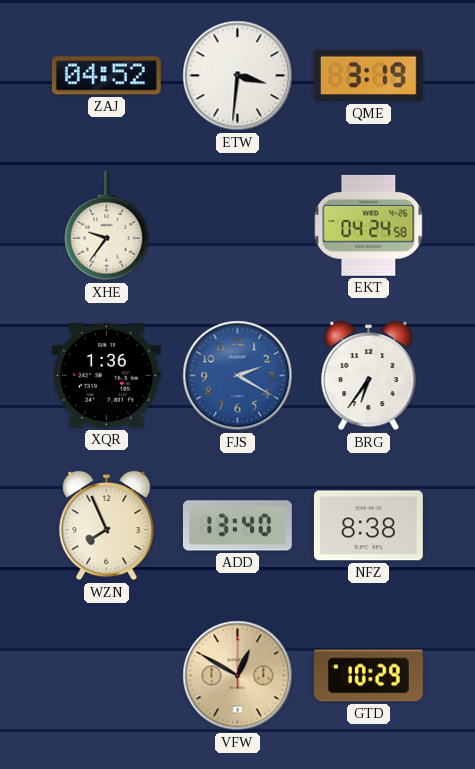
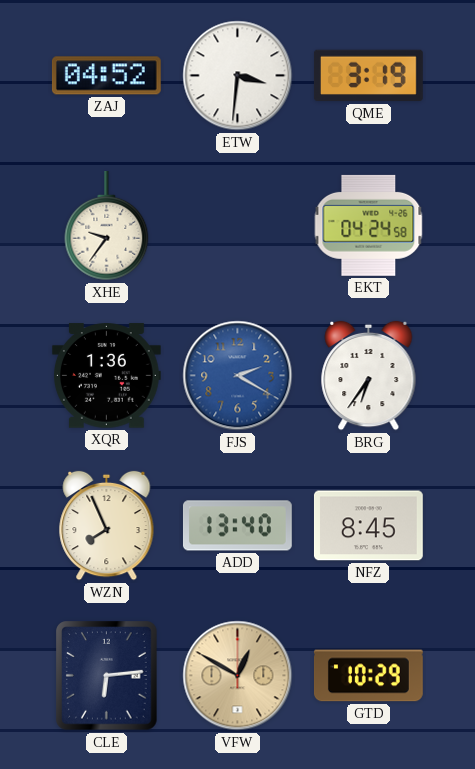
NFZ: 8:38 -> 8:45
CLE: none -> 6:14
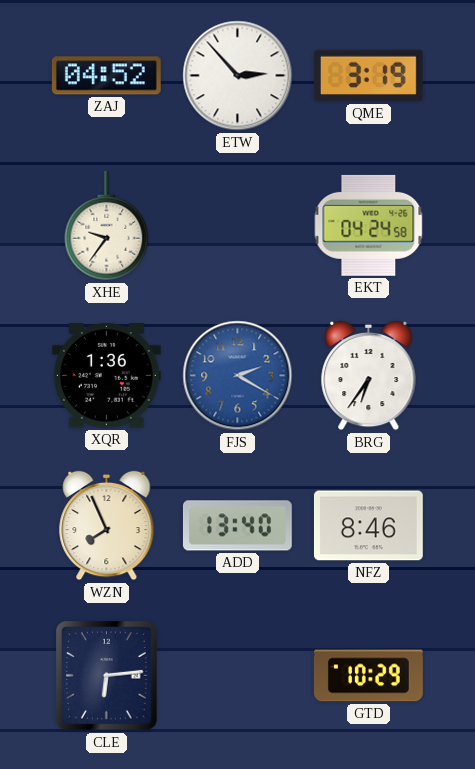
ETW: 3:31 -> 2:53
NFZ: 8:45 -> 8:46
VFW: 12:50 -> none
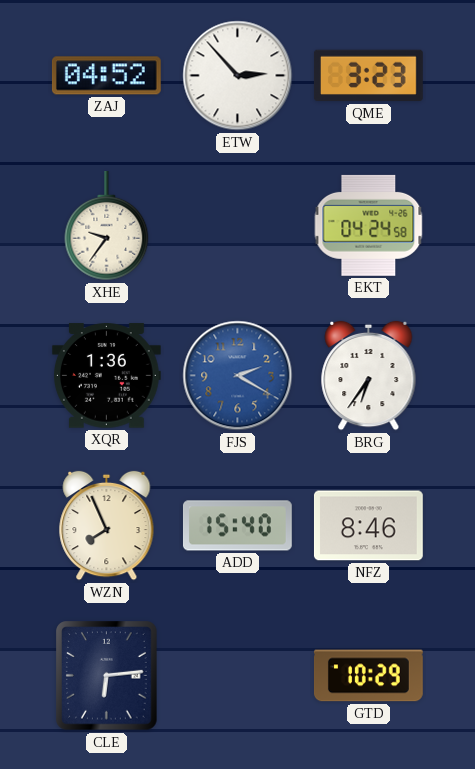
QME: 3:19 -> 3:23
ADD: 13:40 -> 15:40
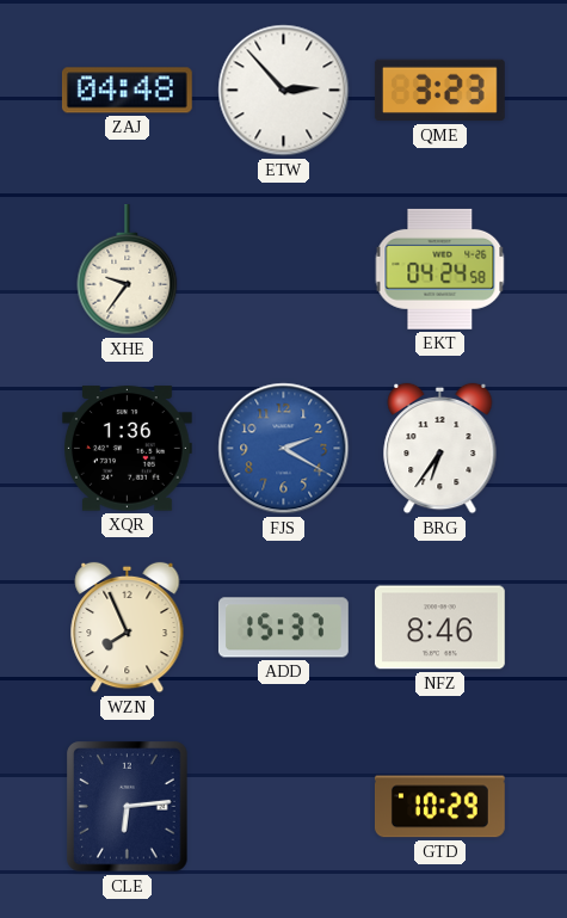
ZAJ: 04:52 -> 04:48
ADD: 15:40 -> 15:37
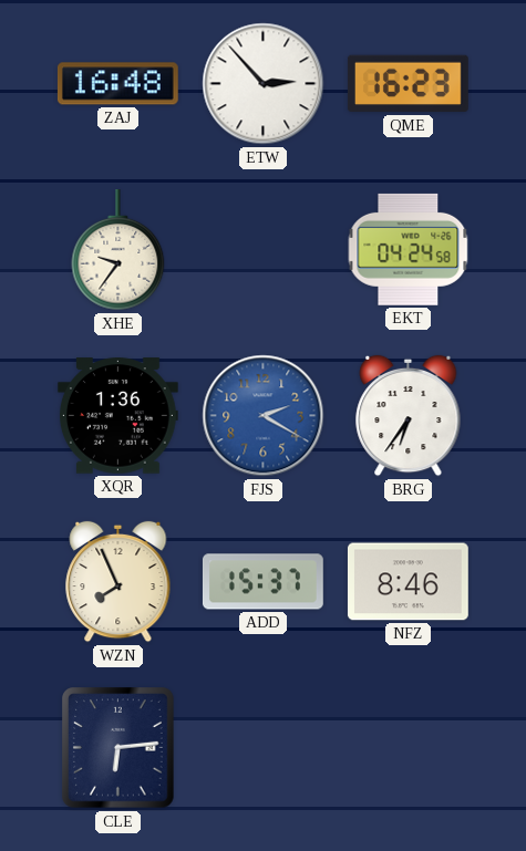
ZAJ: 04:48 -> 16:48
QME: 3:23 -> 16:23
GTD: 10:29 -> none
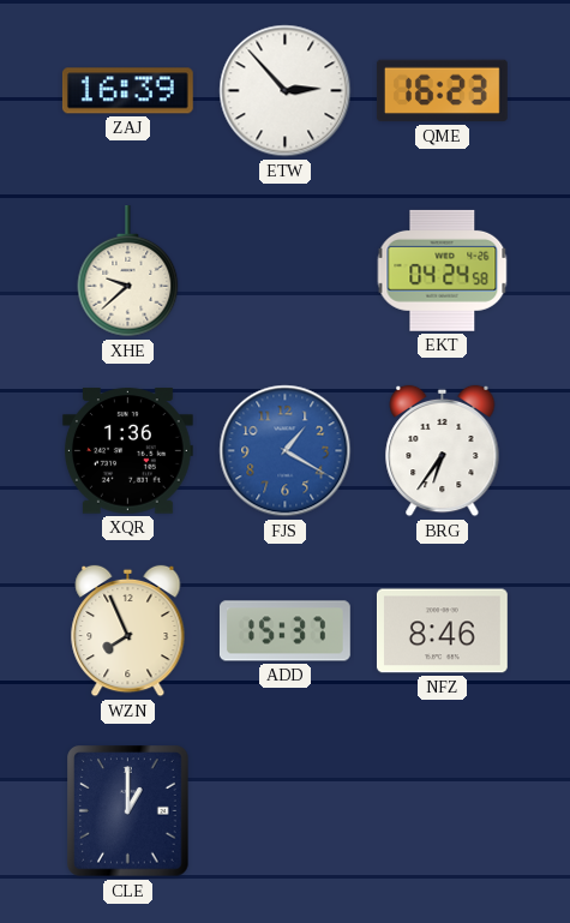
ZAJ: 16:48 -> 16:39
XHE: 9:36 -> 9:38
FJS: 2:20 -> 1:20
CLE: 6:14 -> 1:00
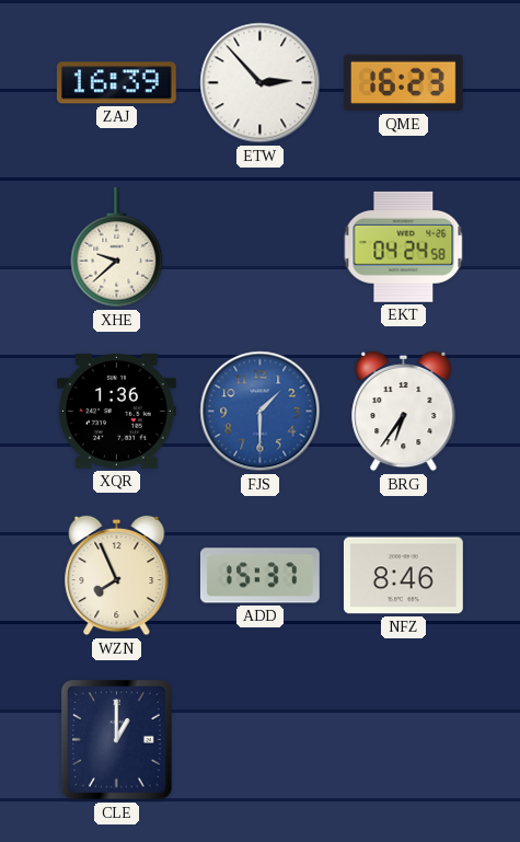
FJS: 1:20 -> 1:30
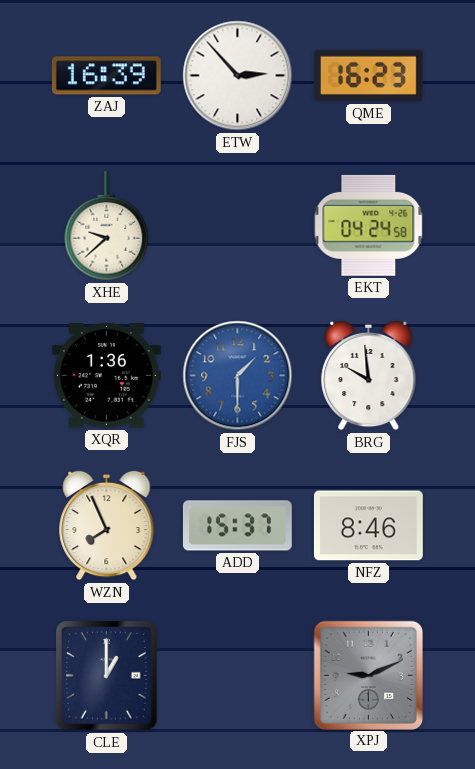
BRG: 6:36 -> 9:59
XPJ: none -> 9:11
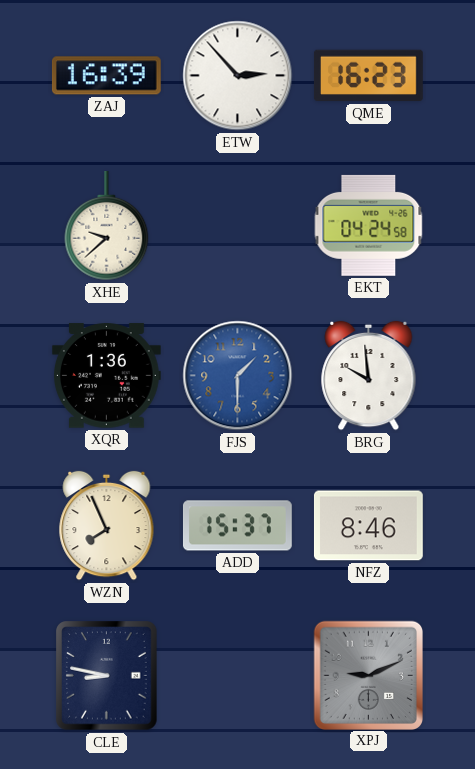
CLE: 1:00 -> 8:47
